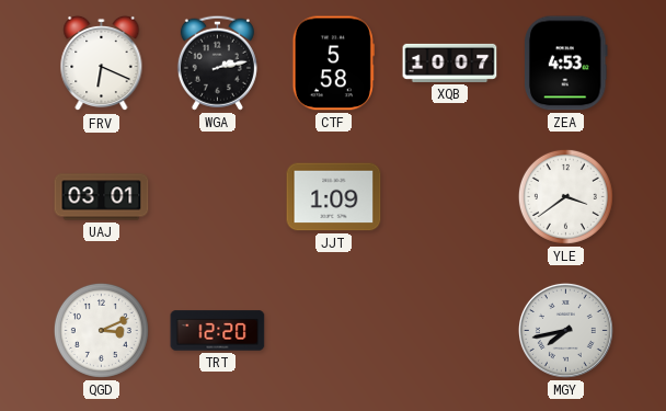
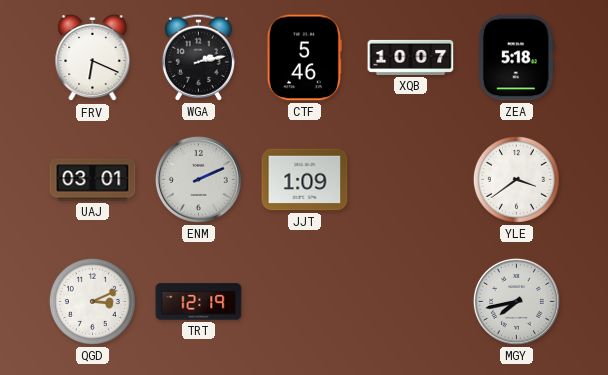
CTF: 5:58 -> 5:46
ZEA: 4:53 -> 5:18
ENM: none -> 2:11
TRT: 12:20 -> 12:19
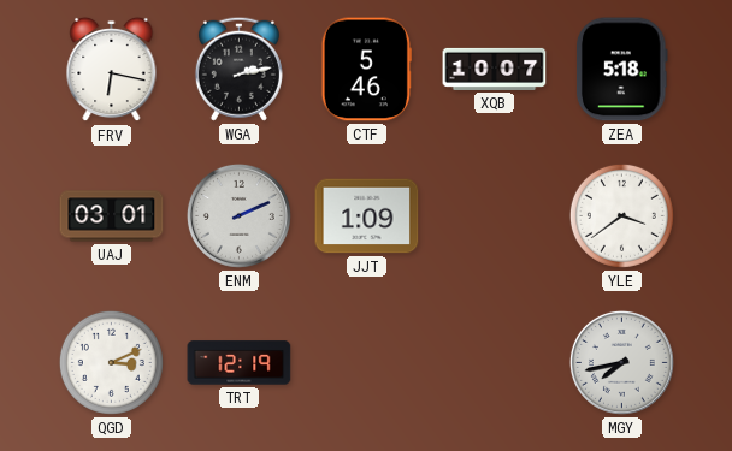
FRV: 6:19 -> 6:17
